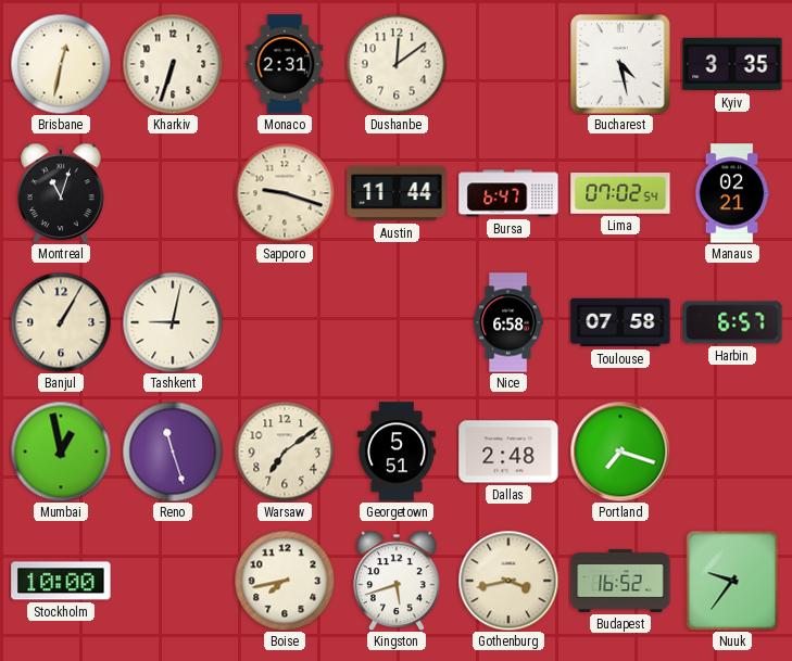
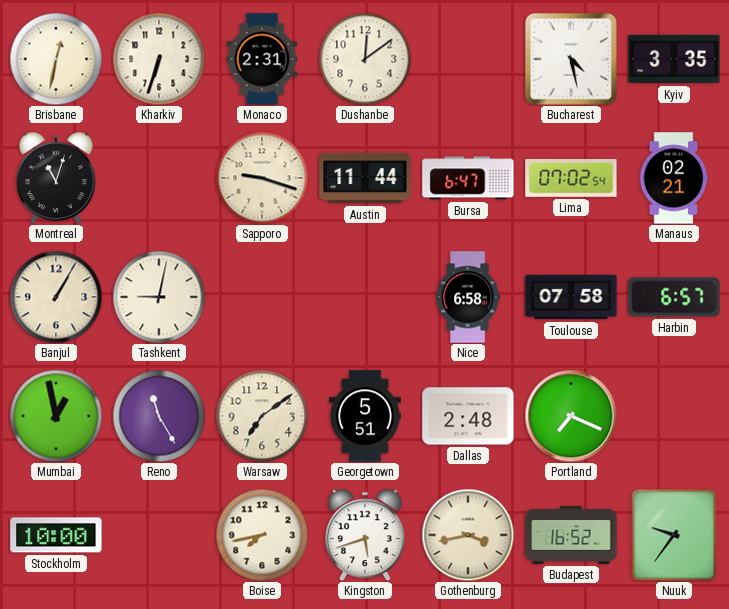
Reno: 11:27 -> 11:25
Portland: 7:18 -> 7:19
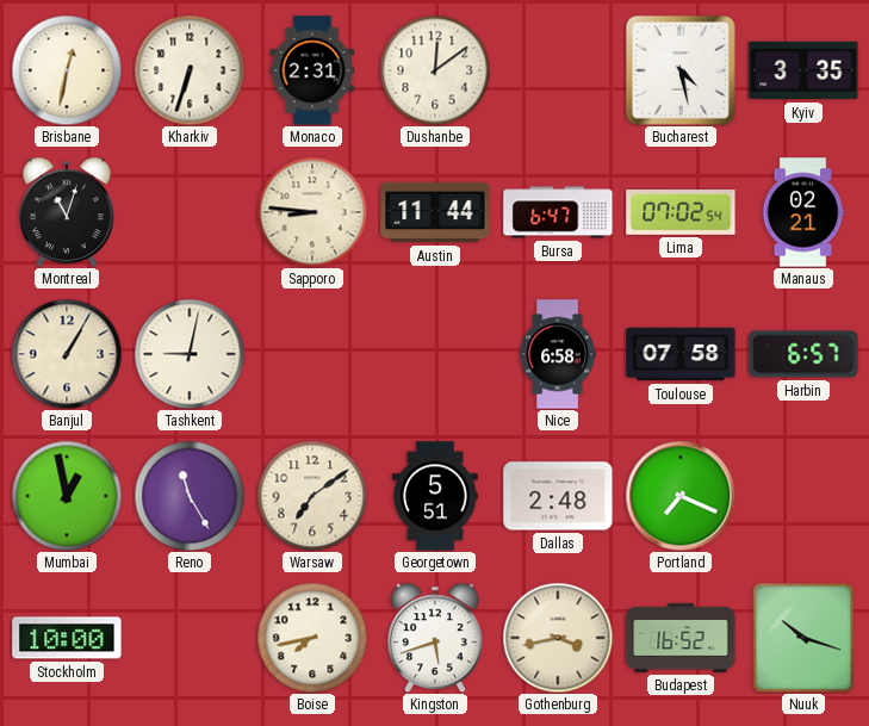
Sapporo: 9:18 -> 8:46
Nuuk: 9:36 -> 10:18
